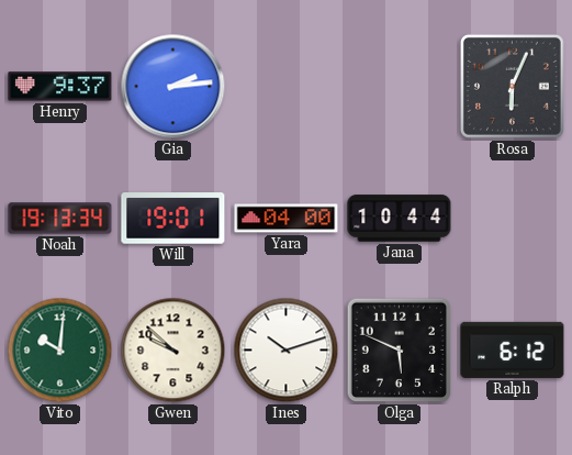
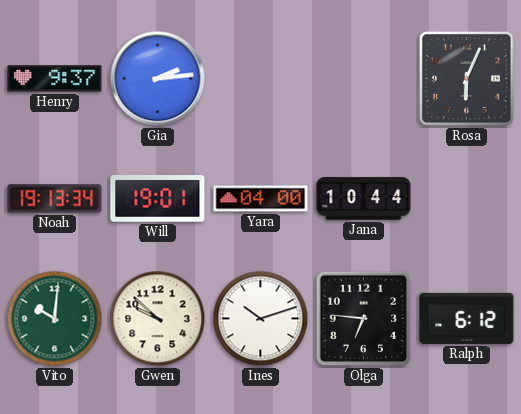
Olga: 5:49 -> 6:46
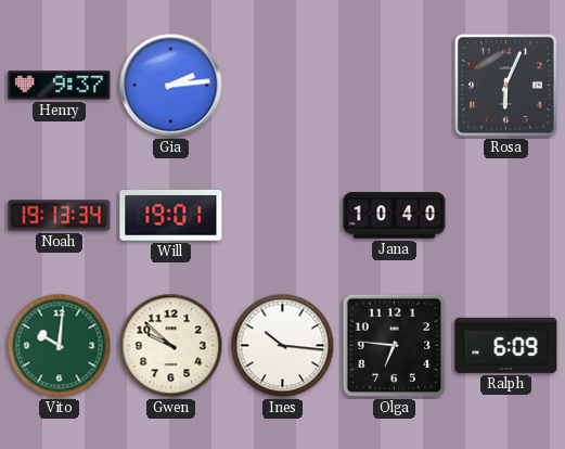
Yara: 04:00 -> none
Jana: 10:44 -> 10:40
Ines: 10:12 -> 10:16
Ralph: 6:12 -> 6:09
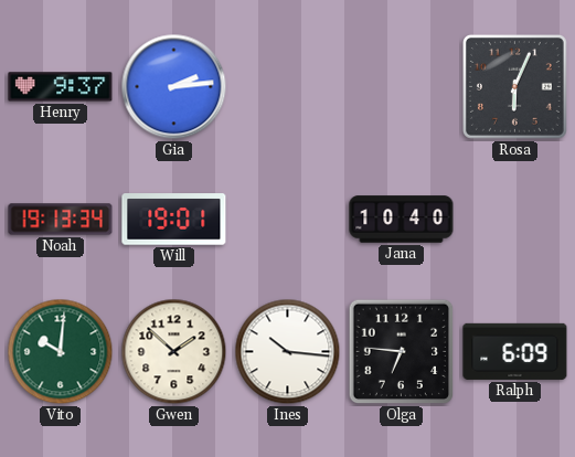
Gwen: 9:52 -> 1:52
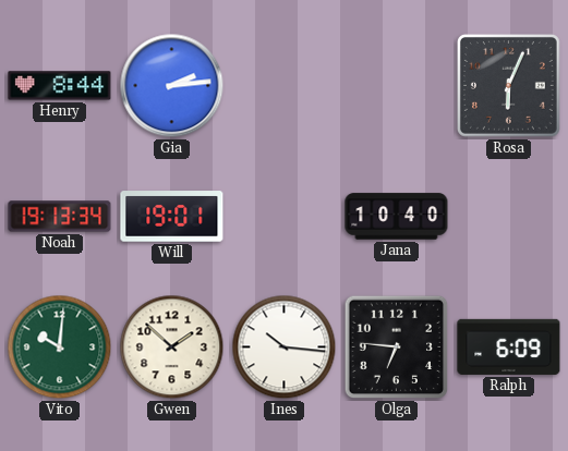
Henry: 9:37 -> 8:44
